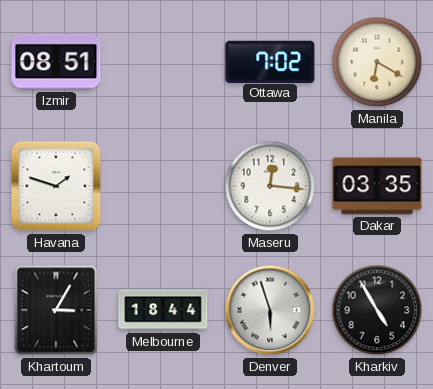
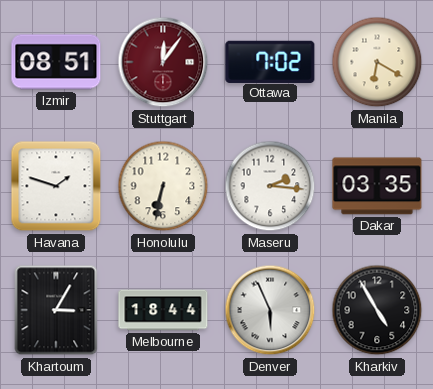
Stuttgart: none -> 12:06
Honolulu: none -> 6:32
Maseru: 12:16 -> 2:16
Denver: 5:57 -> 5:56
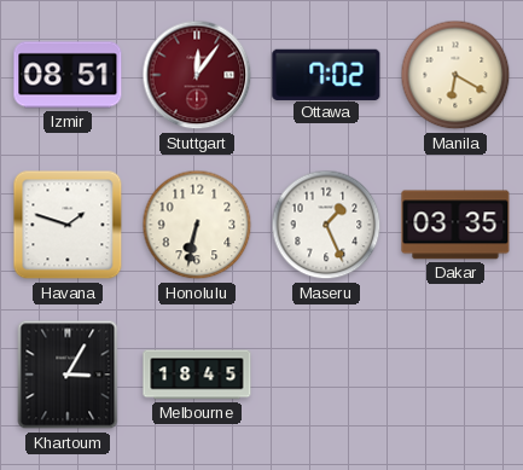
Maseru: 2:16 -> 1:26
Melbourne: 18:44 -> 18:45
Denver: 5:56 -> none
Kharkiv: 4:55 -> none
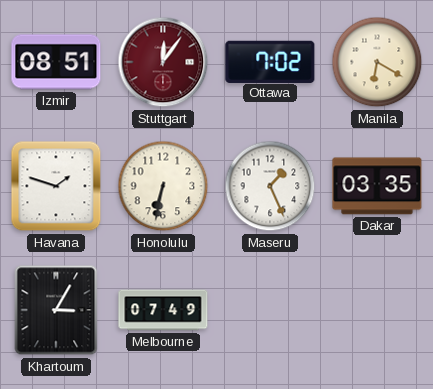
Melbourne: 18:45 -> 07:49
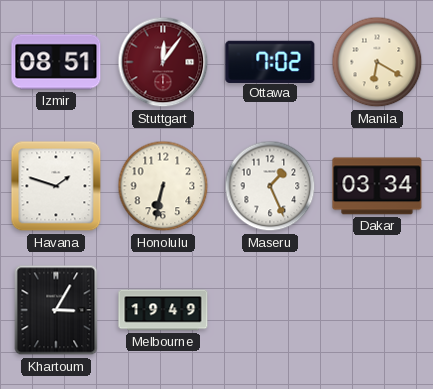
Dakar: 03:35 -> 03:34
Melbourne: 07:49 -> 19:49
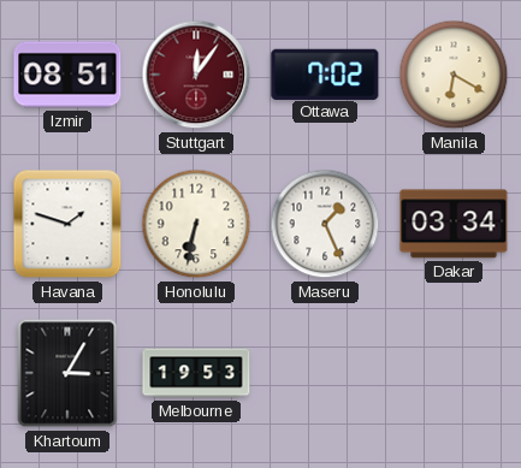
Melbourne: 19:49 -> 19:53
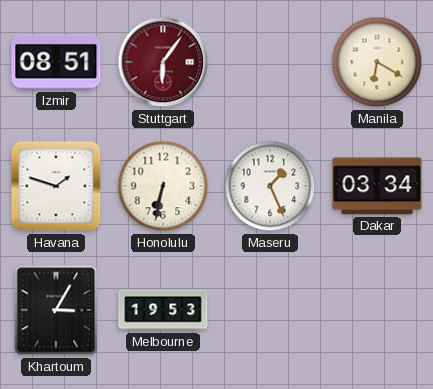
Stuttgart: 12:06 -> 6:06
Ottawa: 7:02 -> none
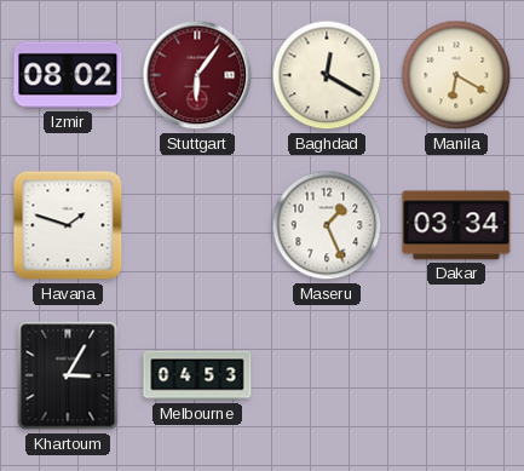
Izmir: 08:51 -> 08:02
Baghdad: none -> 12:20
Honolulu: 6:32 -> none
Melbourne: 19:53 -> 04:53
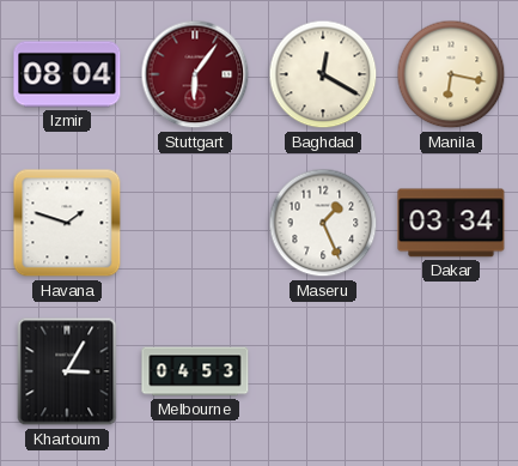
Izmir: 08:02 -> 08:04
Manila: 6:20 -> 6:17
